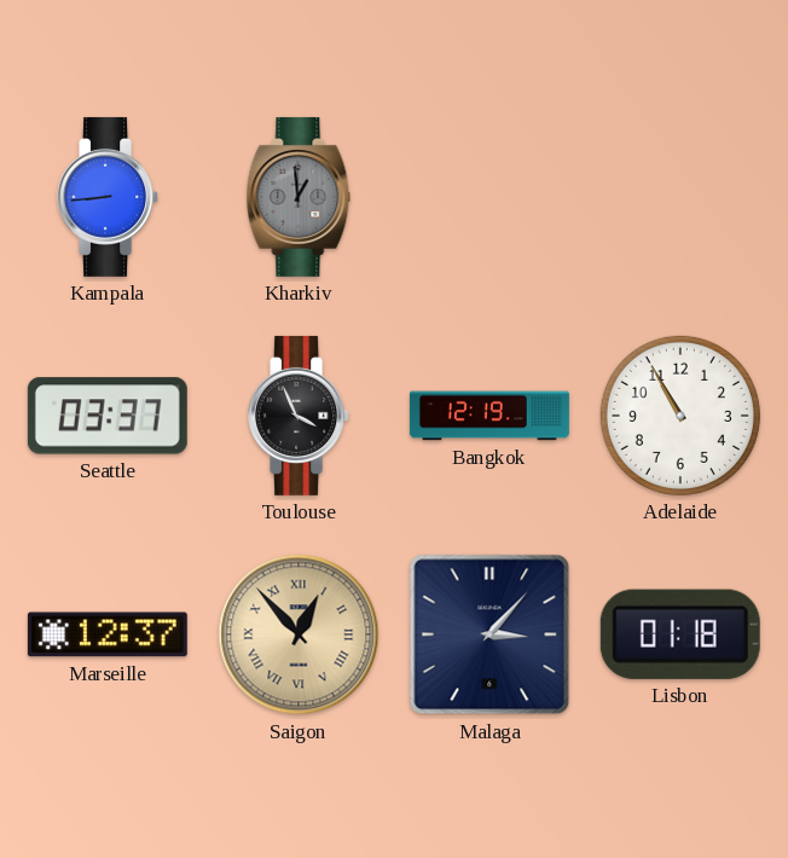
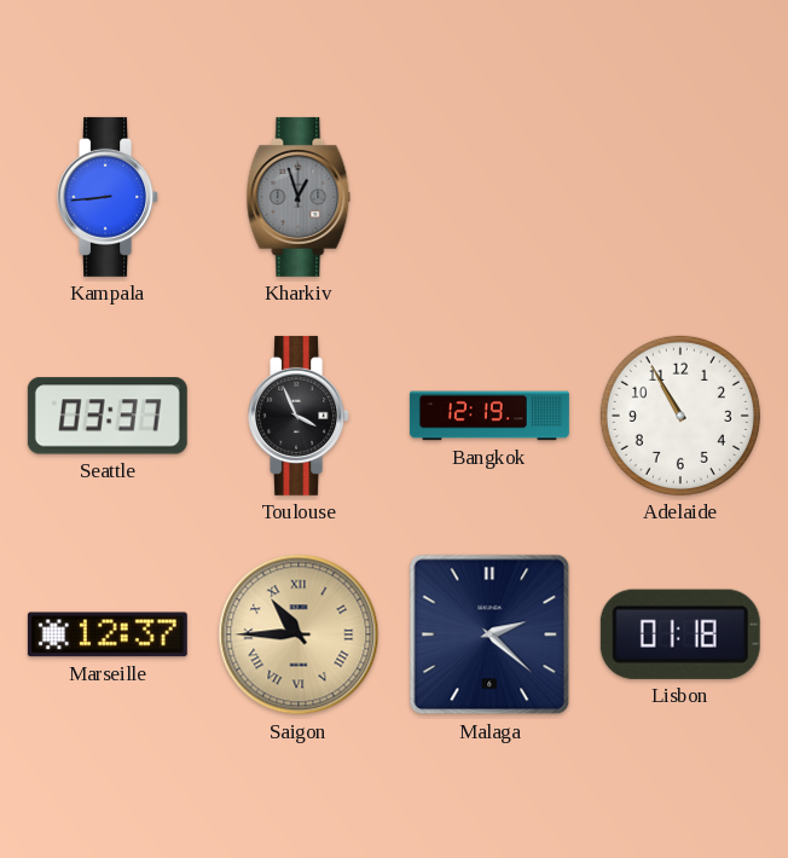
Kharkiv: 12:59 -> 12:57
Saigon: 12:53 -> 10:45
Malaga: 3:07 -> 2:22
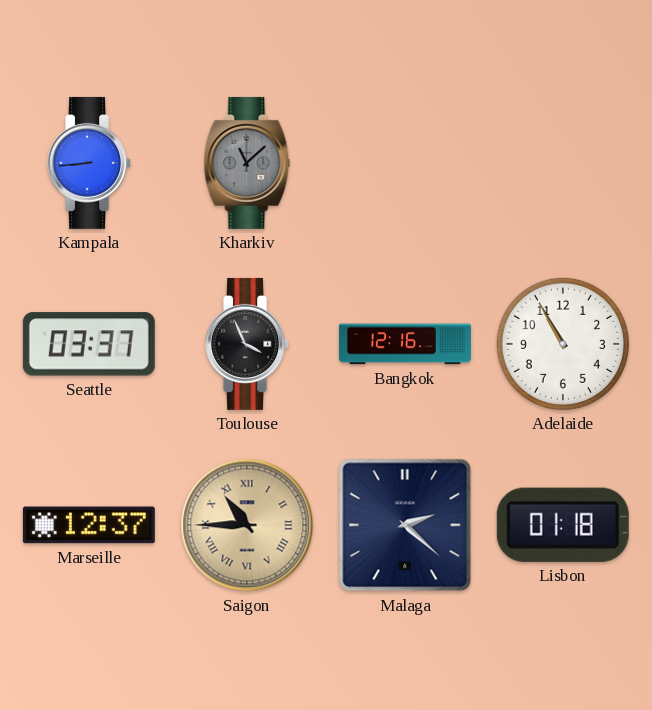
Kharkiv: 12:57 -> 11:08
Bangkok: 12:19 -> 12:16
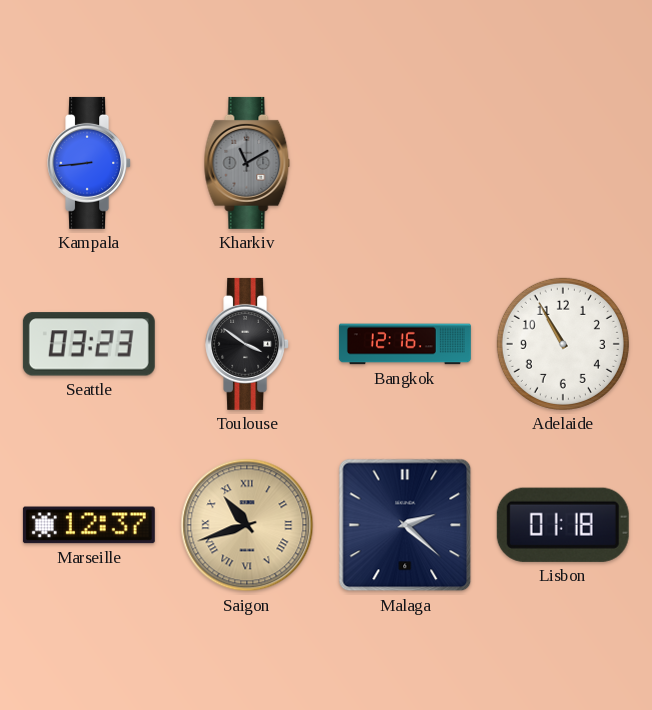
Kharkiv: 11:08 -> 11:10
Seattle: 03:37 -> 03:23
Toulouse: 3:56 -> 3:51
Saigon: 10:45 -> 10:42
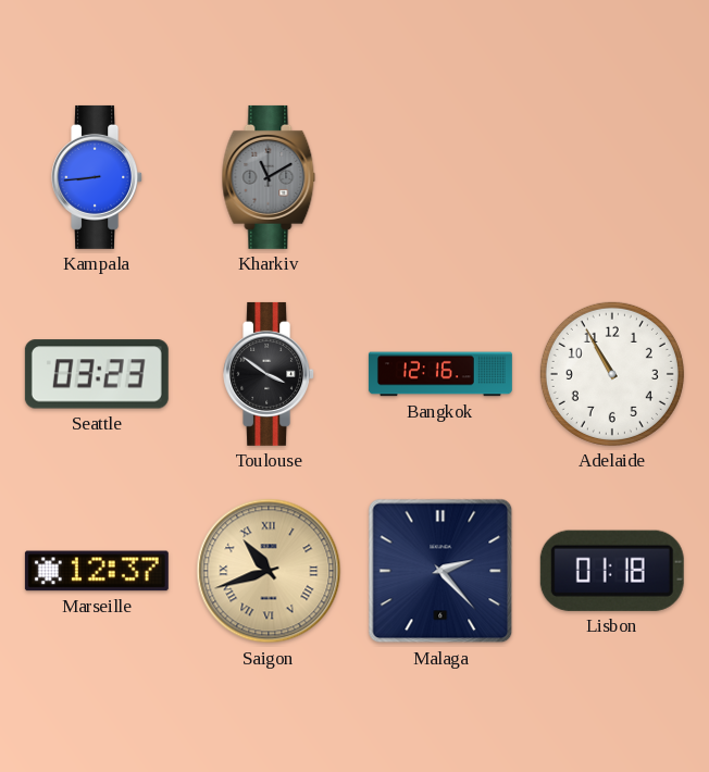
Malaga: 2:22 -> 2:23
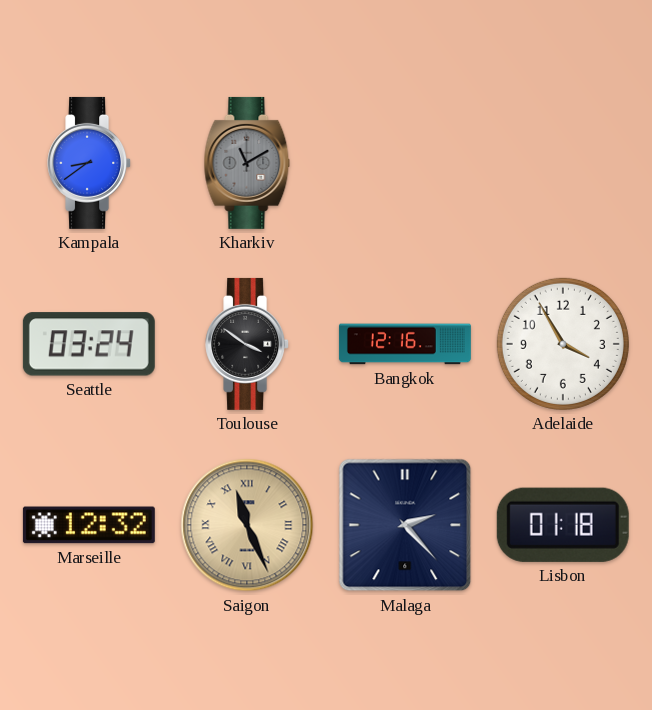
Kampala: 8:44 -> 8:39
Seattle: 03:23 -> 03:24
Adelaide: 10:55 -> 3:55
Marseille: 12:37 -> 12:32
Saigon: 10:42 -> 11:26
